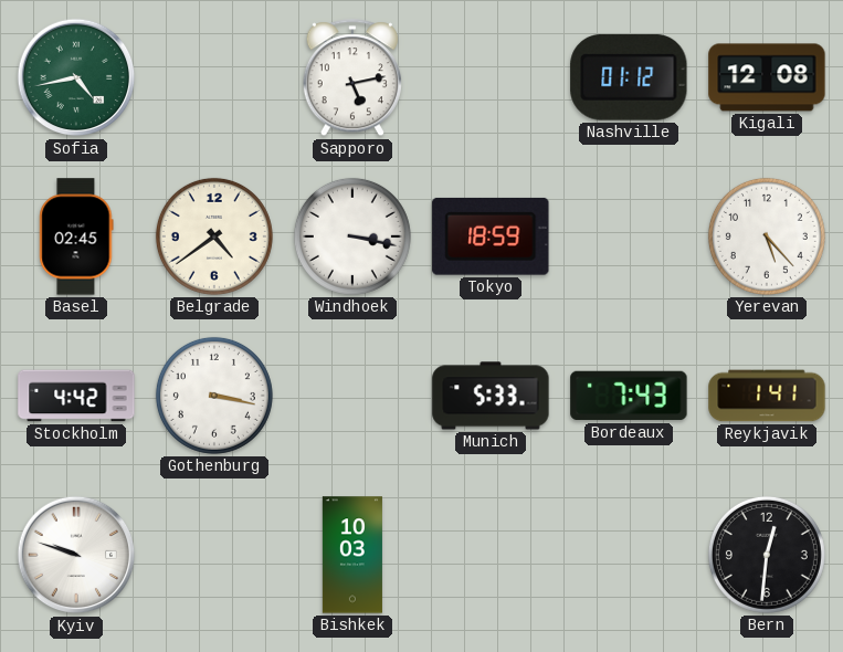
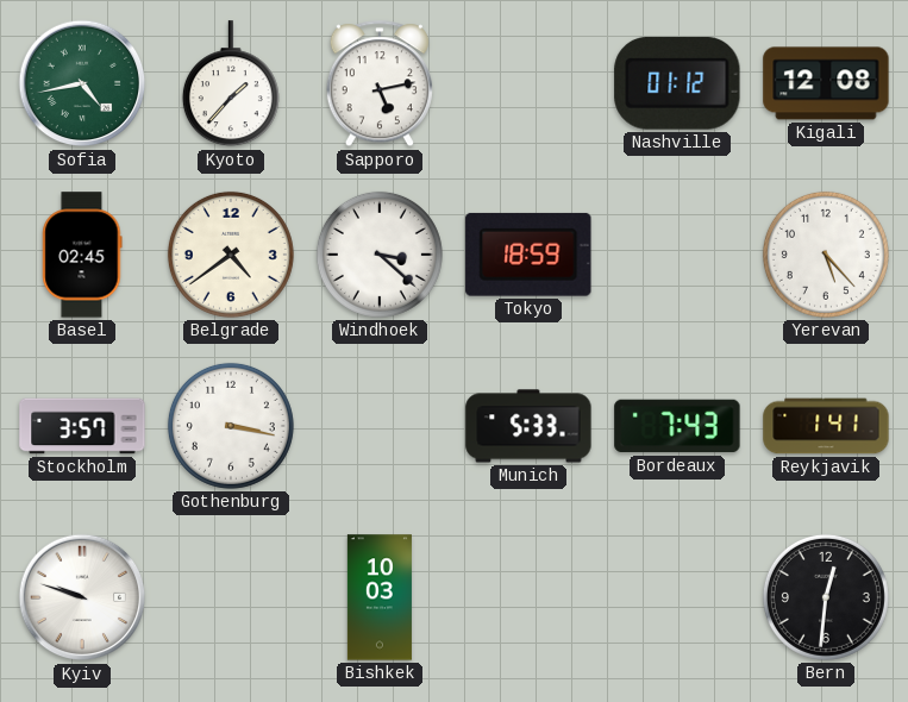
Kyoto: none -> 1:37
Windhoek: 3:17 -> 3:22
Stockholm: 4:42 -> 3:57
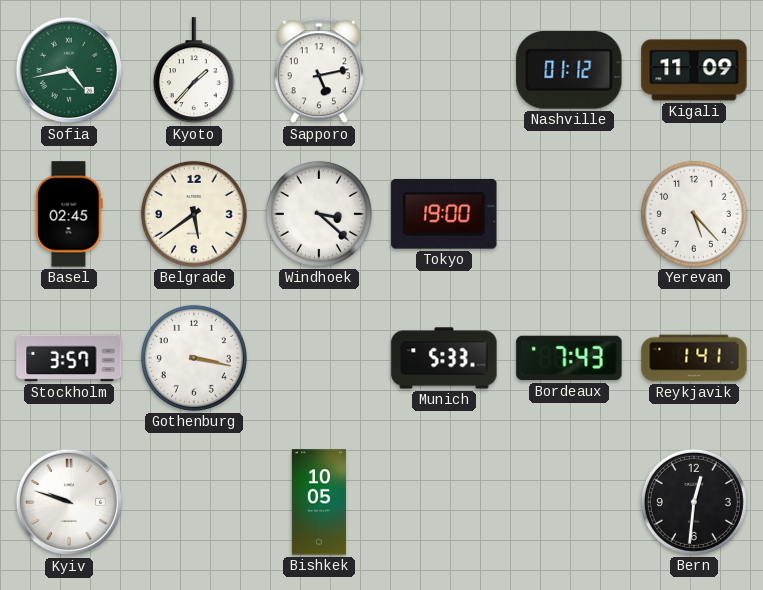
Kigali: 12:08 -> 11:09
Belgrade: 4:39 -> 5:39
Tokyo: 18:59 -> 19:00
Bishkek: 10:03 -> 10:05
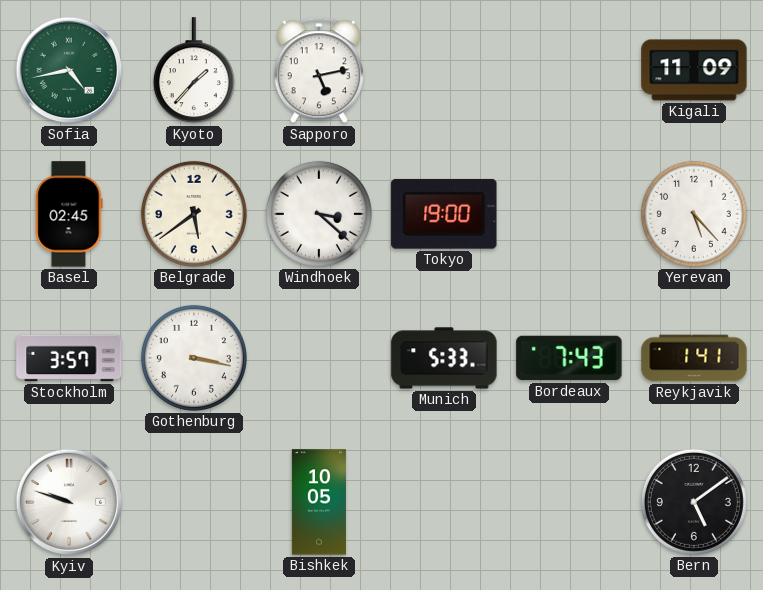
Nashville: 01:12 -> none
Bern: 12:31 -> 5:09
